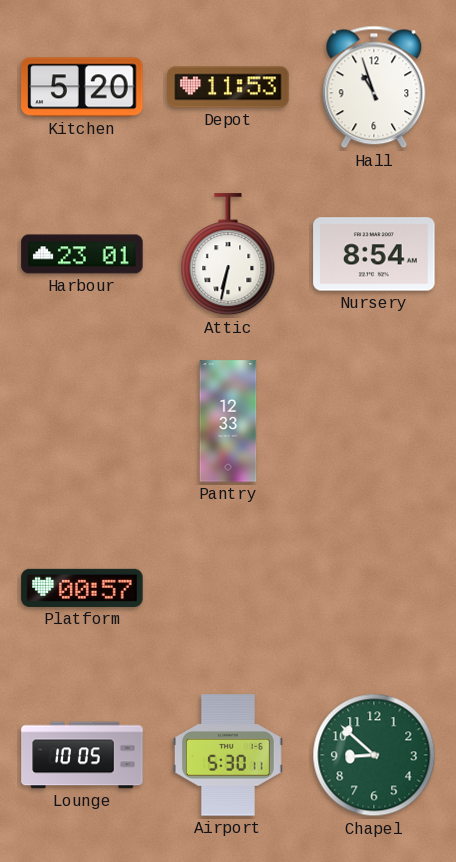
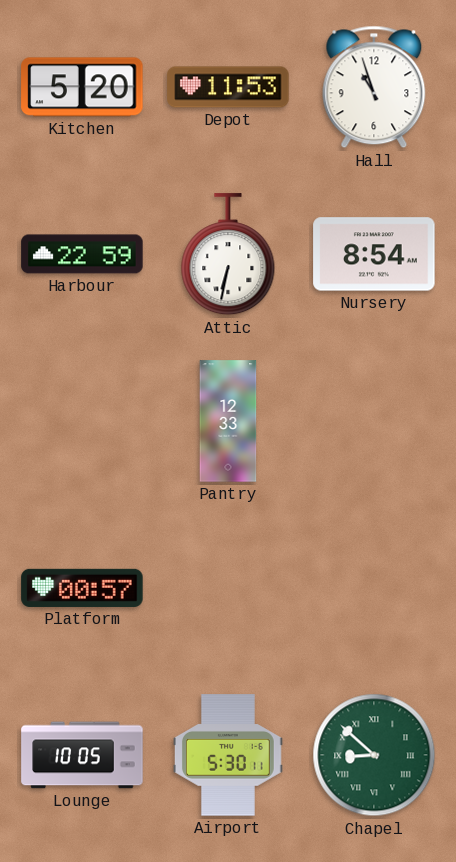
Harbour: 23:01 -> 22:59
Chapel numerals: Arabic -> Roman
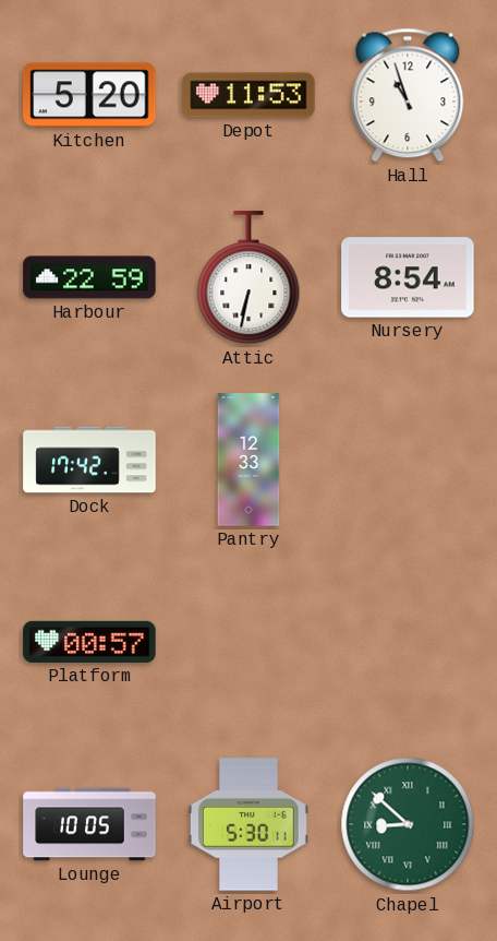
Dock: none -> 17:42
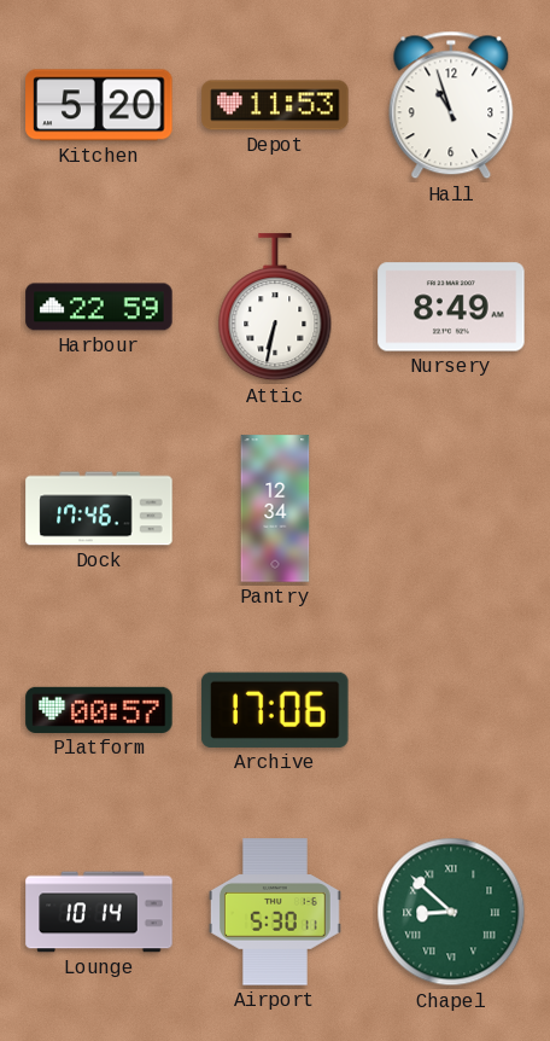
Nursery: 8:54 -> 8:49
Dock: 17:42 -> 17:46
Pantry: 12:33 -> 12:34
Archive: none -> 17:06
Lounge: 10:05 -> 10:14
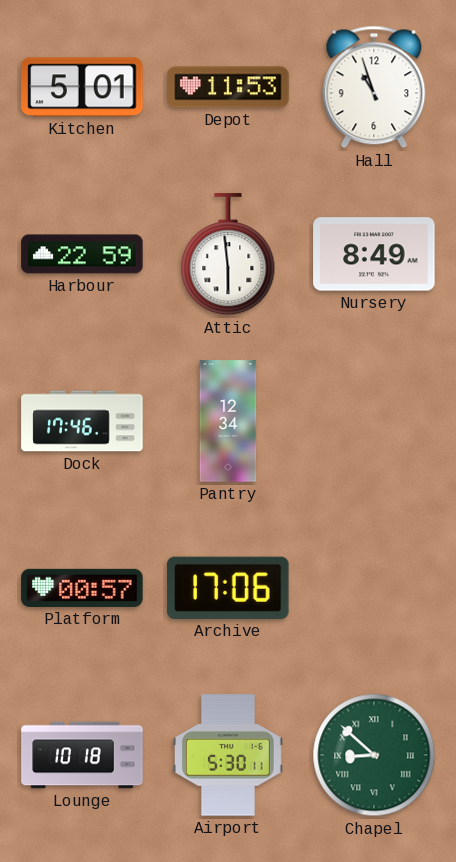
Kitchen: 5:20 -> 5:01
Attic: 6:32 -> 5:59
Lounge: 10:14 -> 10:18
